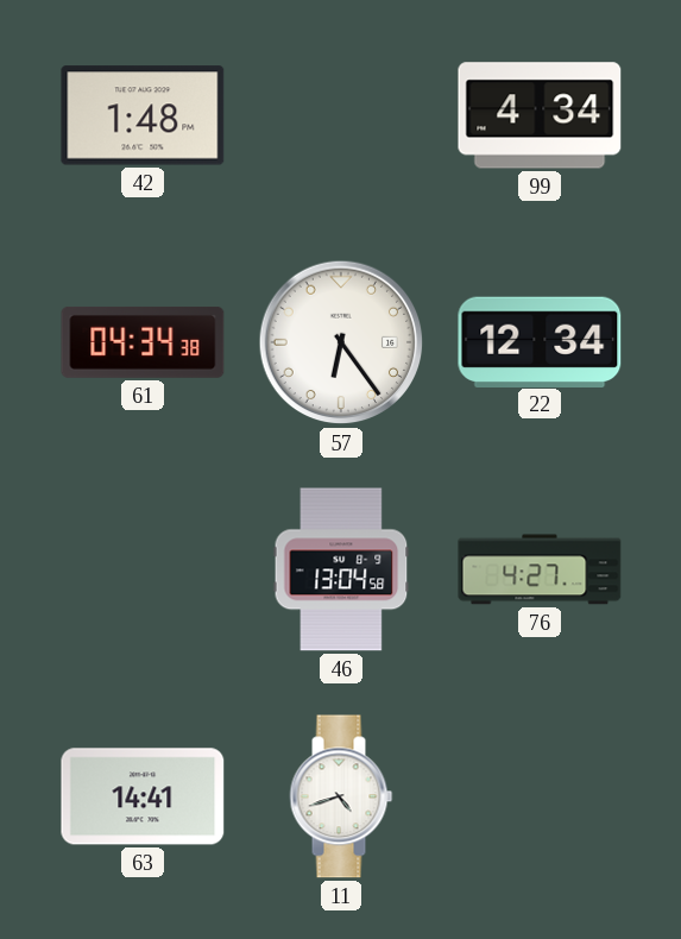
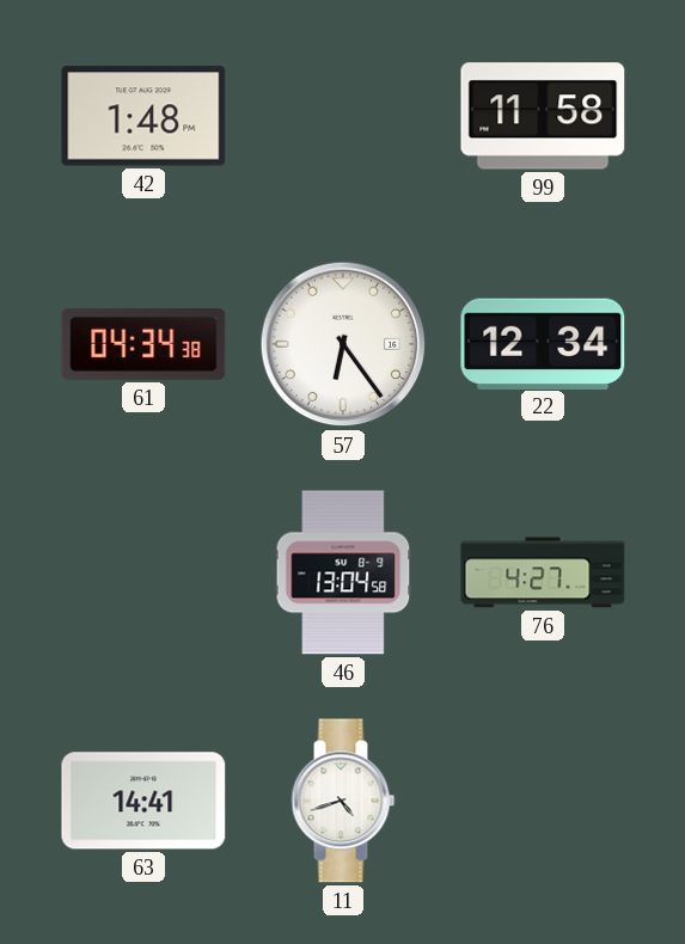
99: 4:34 -> 11:58
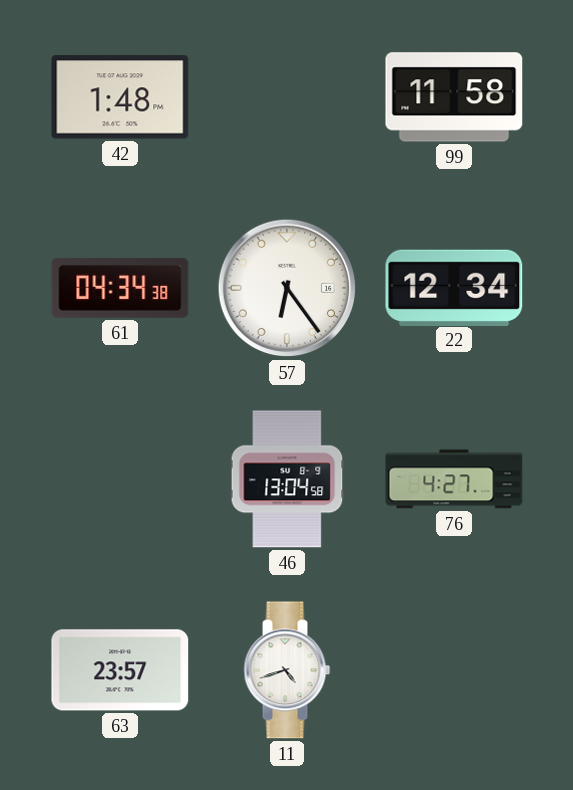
63: 14:41 -> 23:57
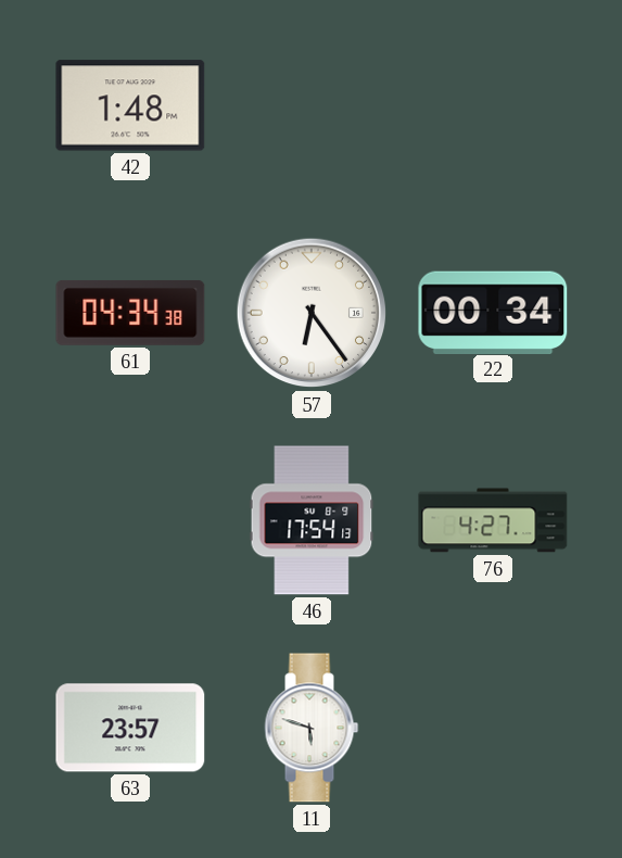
99: 11:58 -> none
22: 12:34 -> 00:34
46: 13:04 -> 17:54
11: 4:42 -> 5:48
